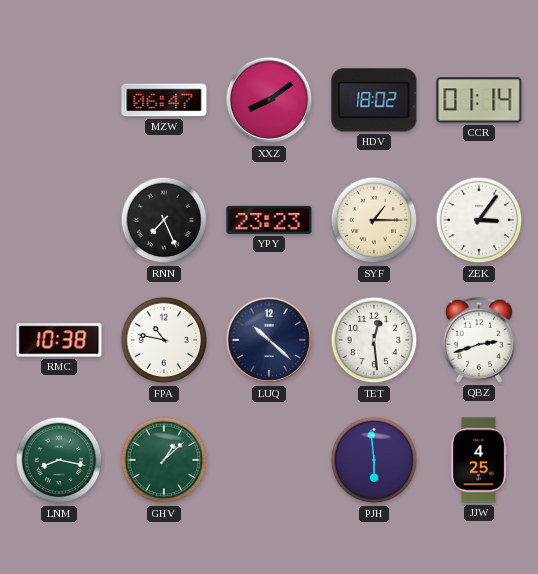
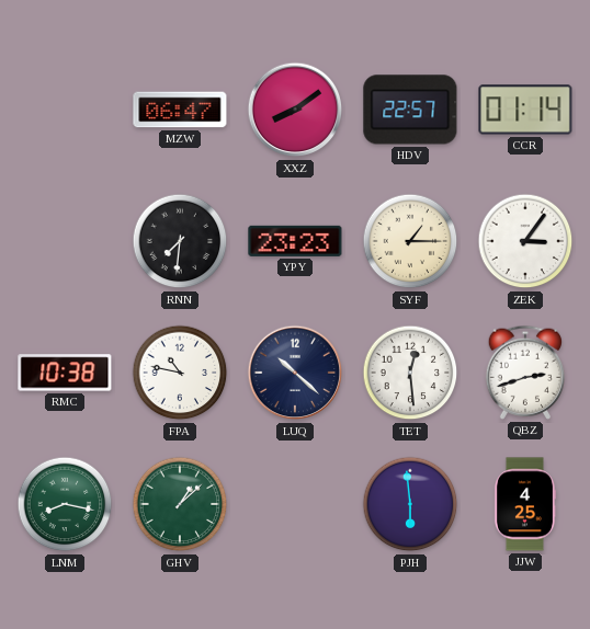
HDV: 18:02 -> 22:57
RNN: 7:26 -> 7:31
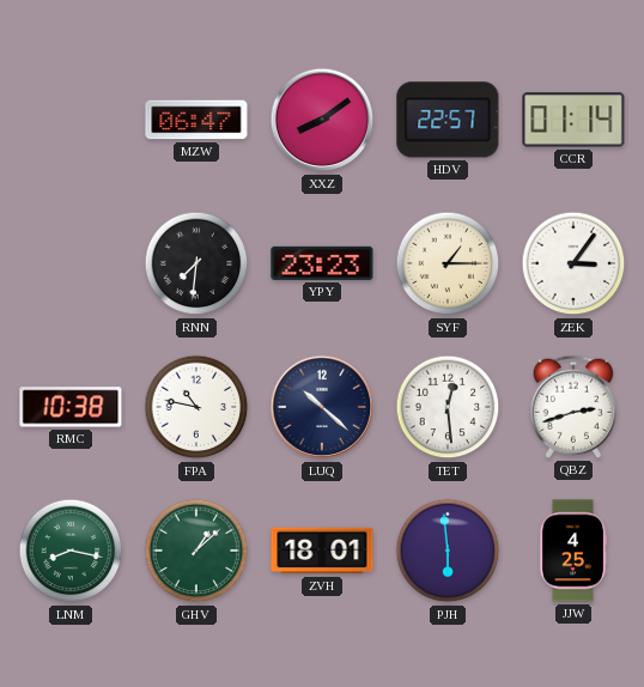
ZVH: none -> 18:01
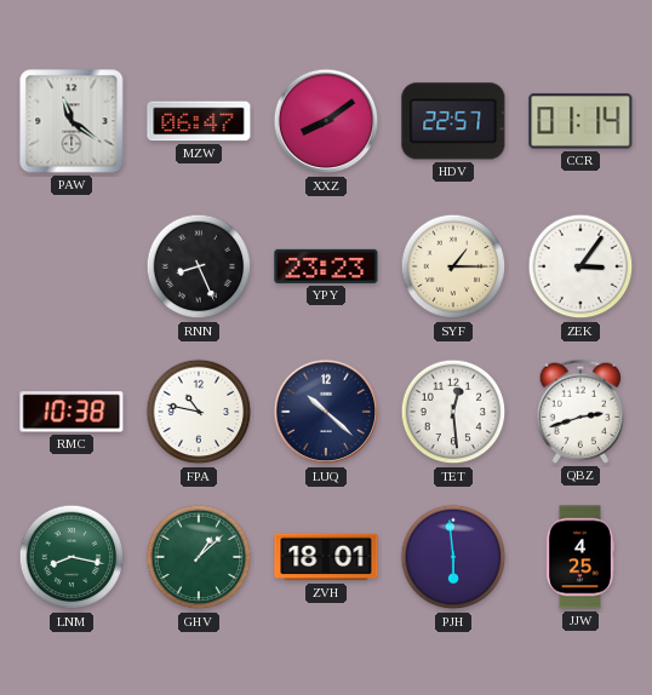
PAW: none -> 11:21
RNN: 7:31 -> 8:26
